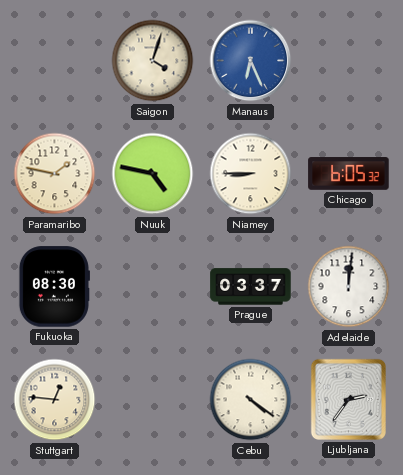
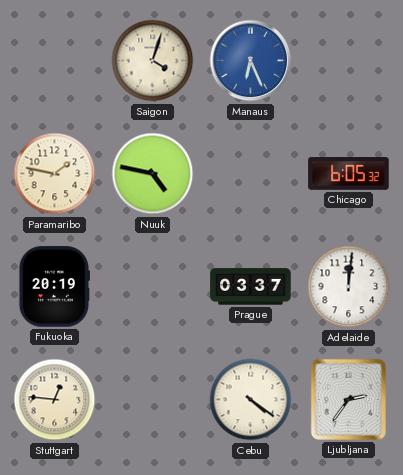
Niamey: 8:45 -> none
Fukuoka: 08:30 -> 20:19
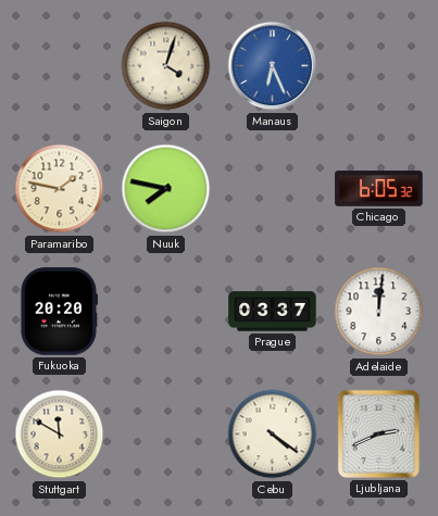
Nuuk: 4:47 -> 7:47
Fukuoka: 20:19 -> 20:20
Stuttgart: 12:46 -> 11:50
Ljubljana: 2:36 -> 2:41
